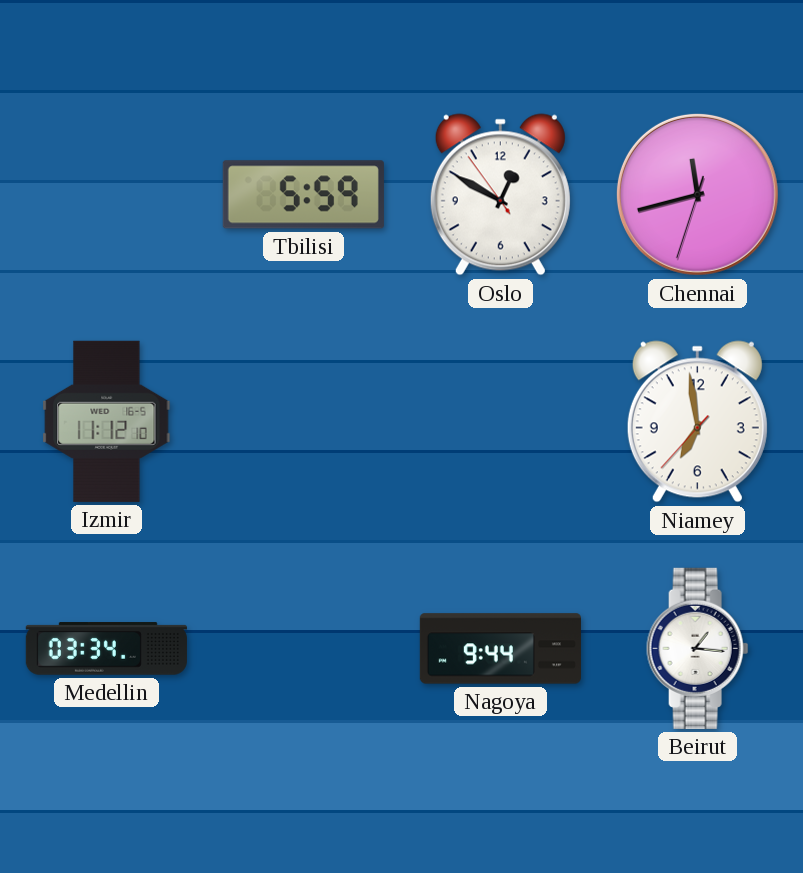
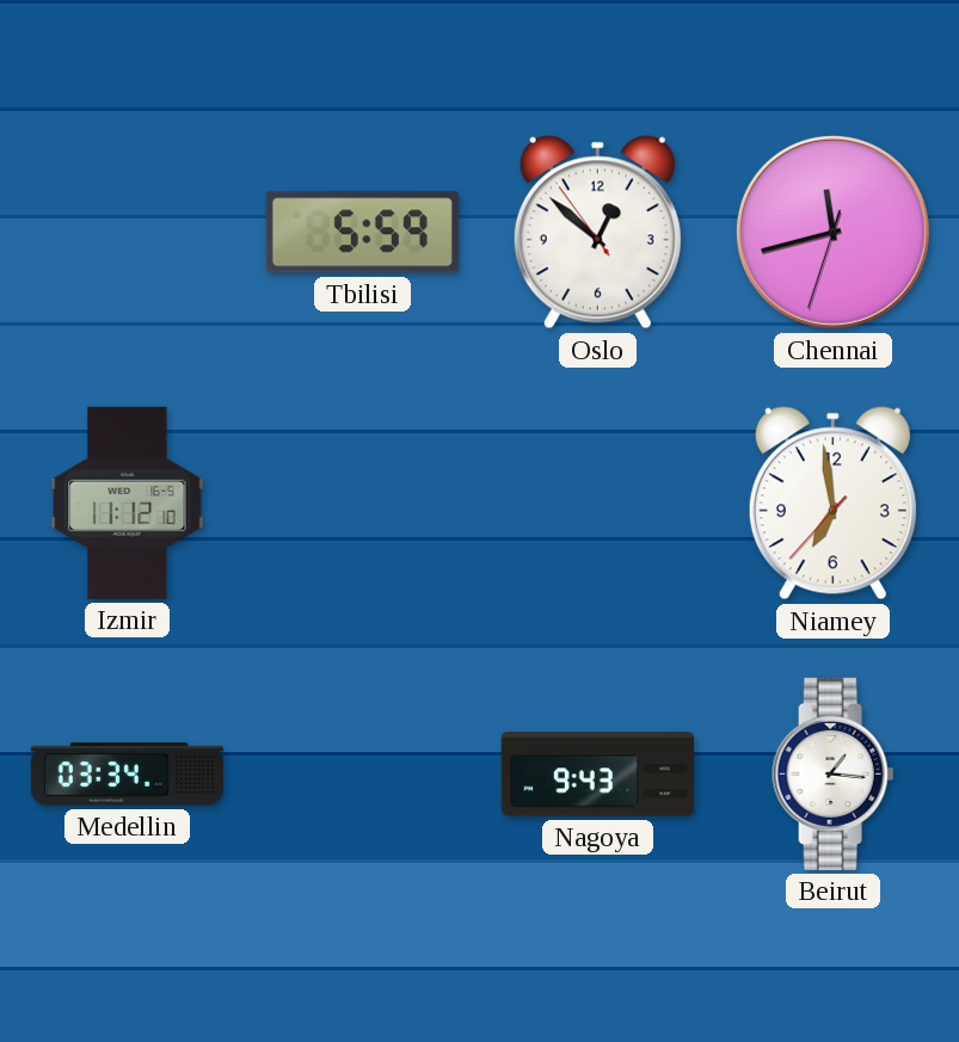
Oslo: 12:49 -> 12:51
Nagoya: 9:44 -> 9:43
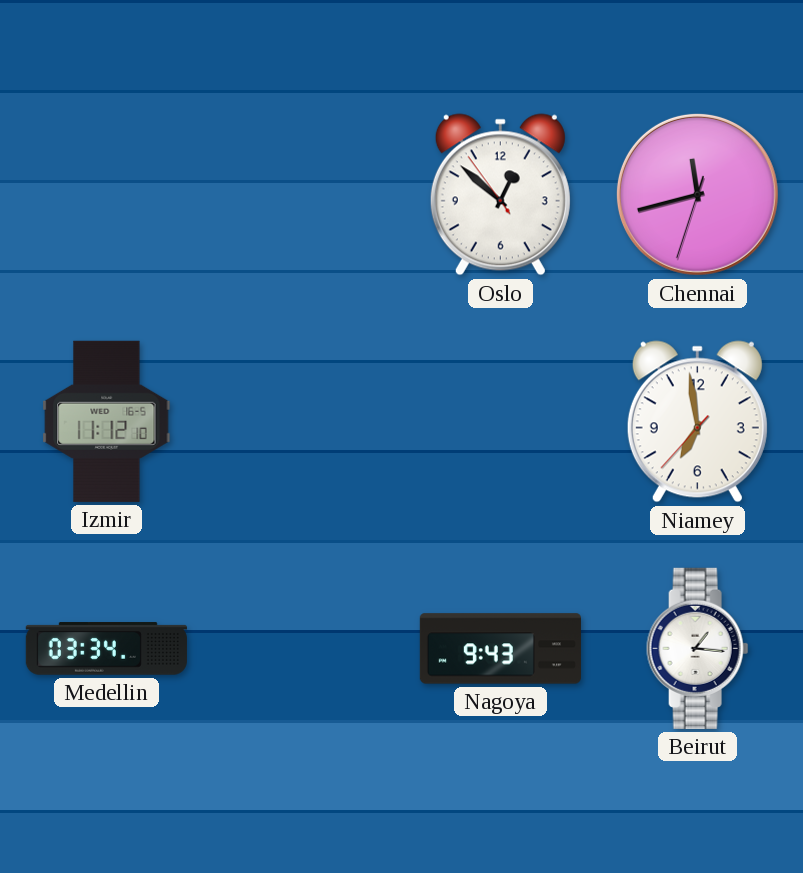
Tbilisi: 5:59 -> none
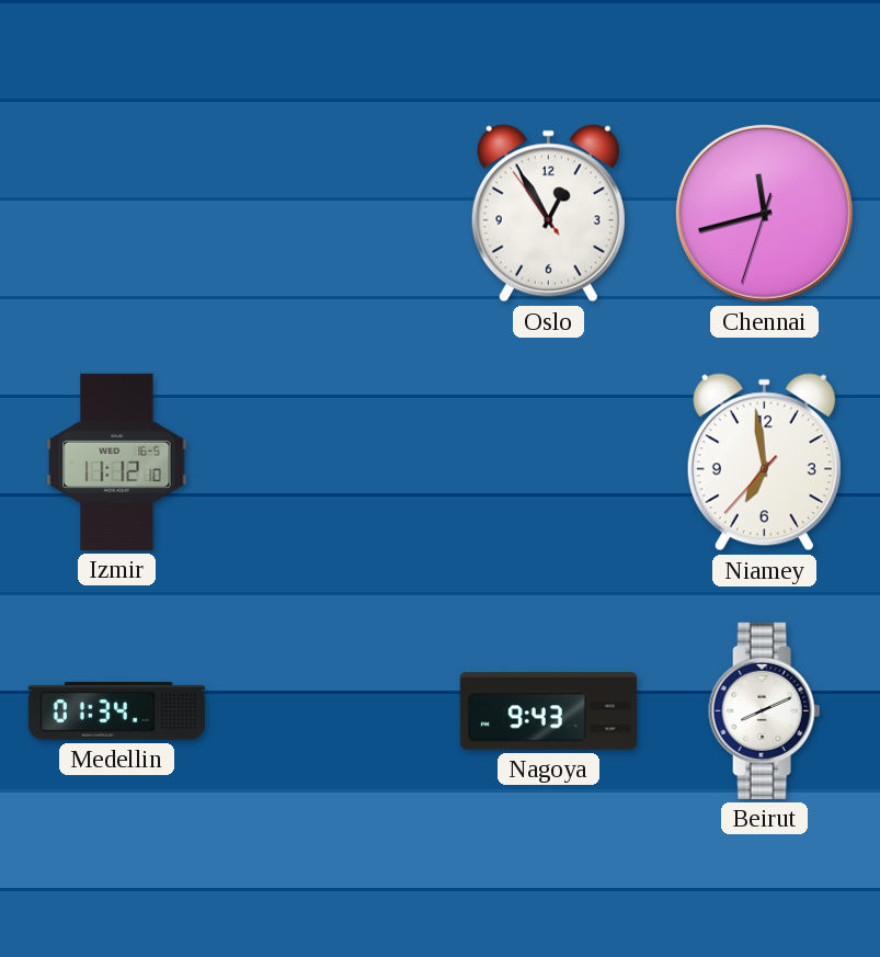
Oslo: 12:51 -> 12:54
Medellin: 03:34 -> 01:34
Beirut: 1:16 -> 8:11
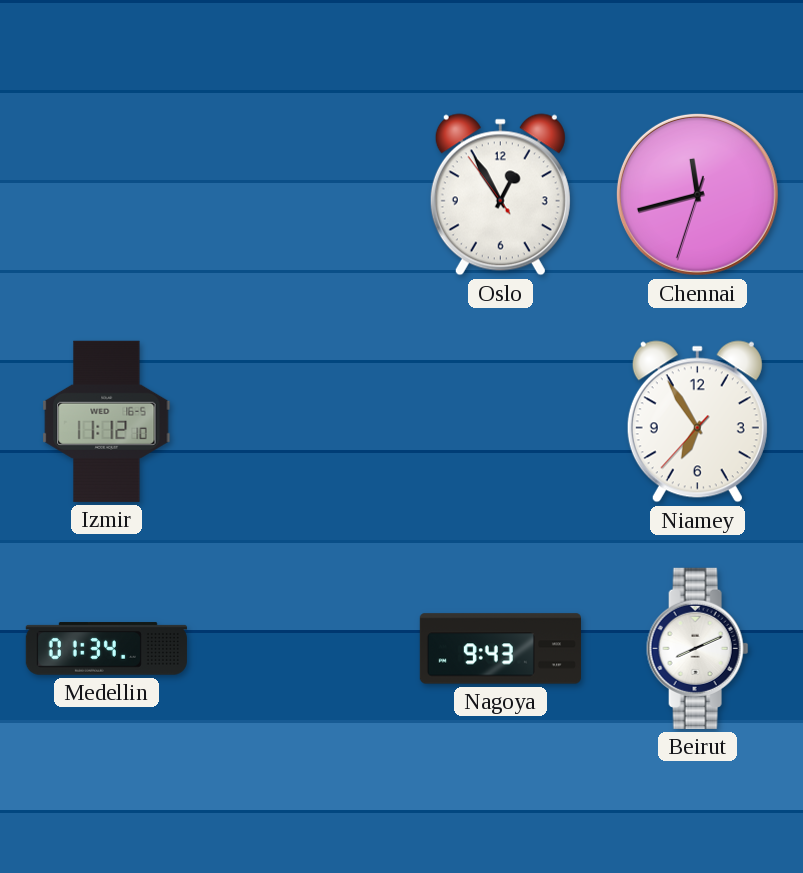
Niamey: 6:58 -> 6:54
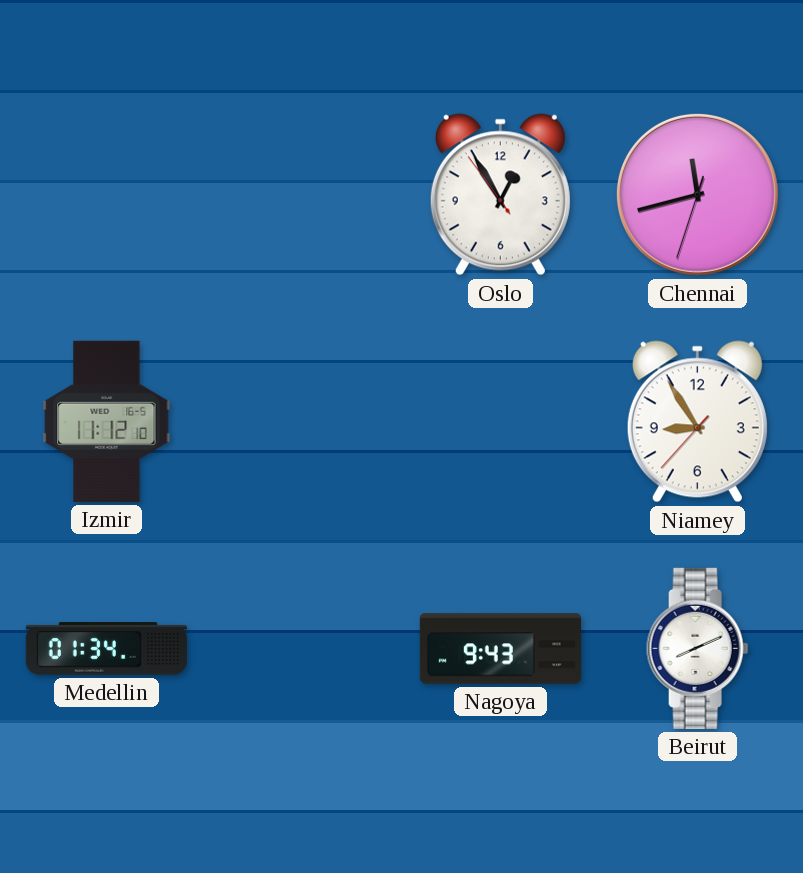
Niamey: 6:54 -> 8:54
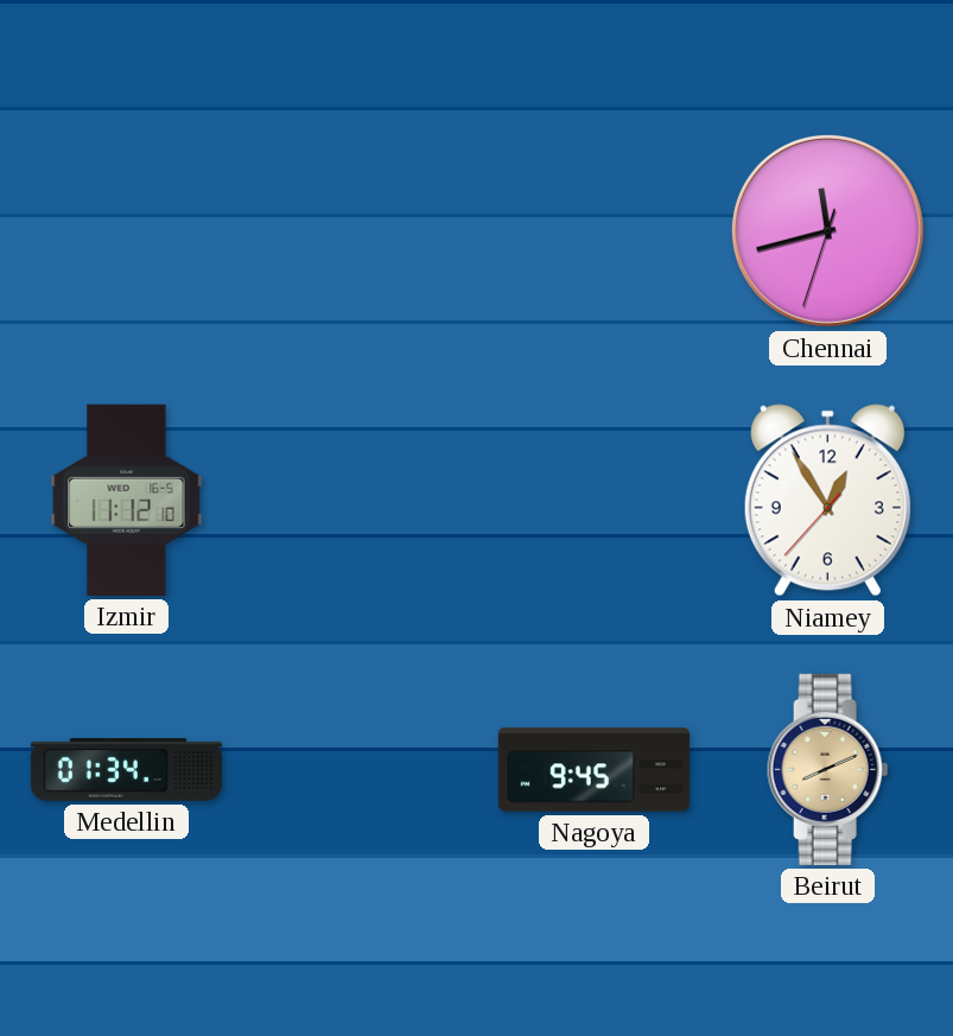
Oslo: 12:54 -> none
Niamey: 8:54 -> 12:54
Nagoya: 9:43 -> 9:45
Beirut dial: white -> champagne
